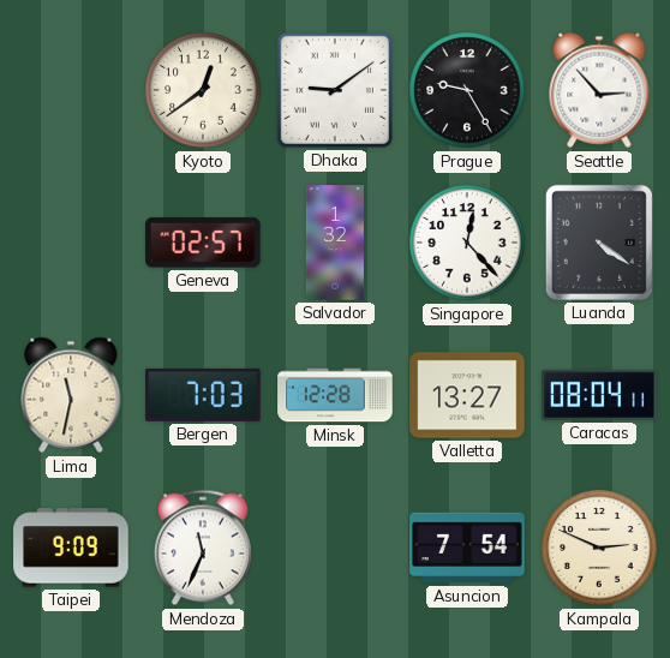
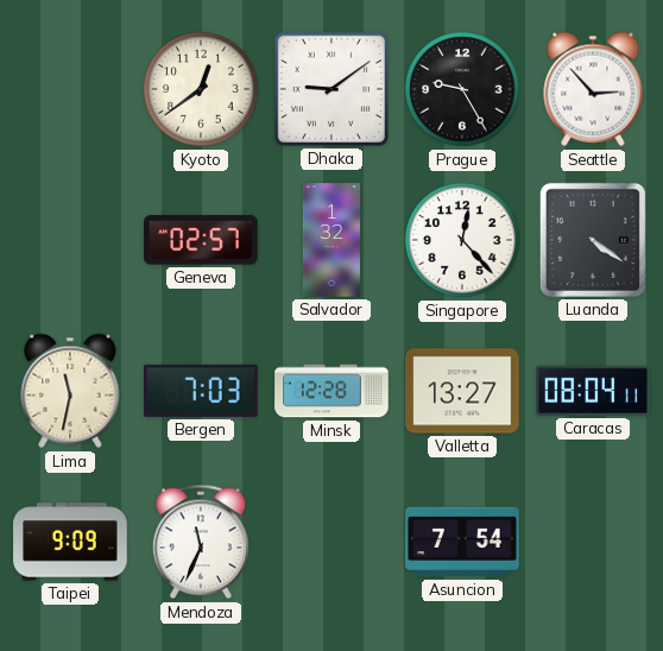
Kampala: 2:49 -> none
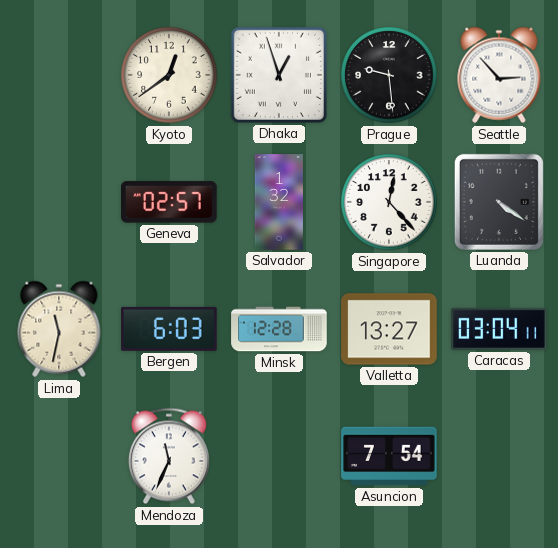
Dhaka: 9:09 -> 12:57
Prague: 9:25 -> 9:29
Bergen: 7:03 -> 6:03
Caracas: 08:04 -> 03:04
Taipei: 9:09 -> none
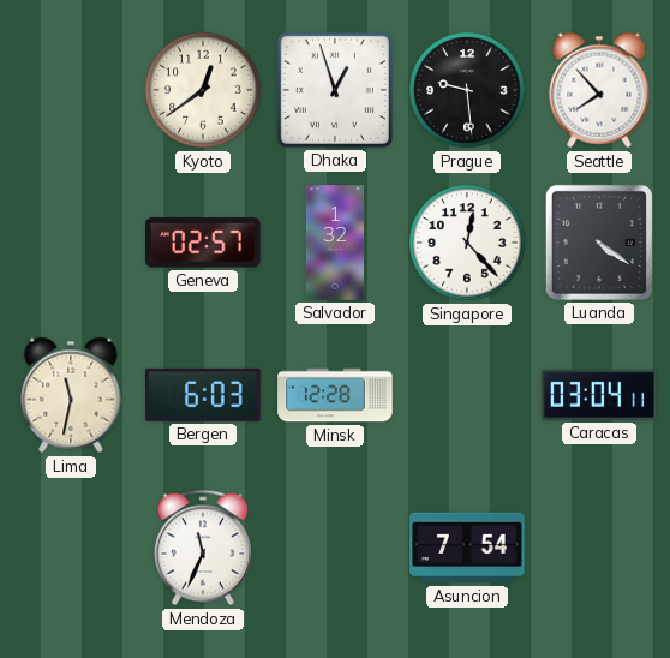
Seattle: 2:53 -> 7:53
Valletta: 13:27 -> none
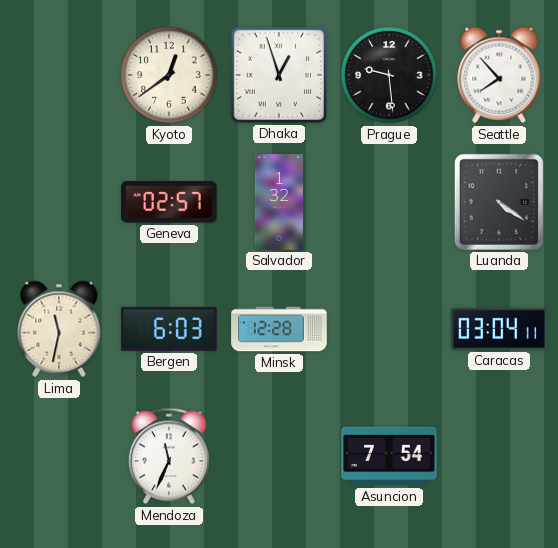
Singapore: 12:23 -> none
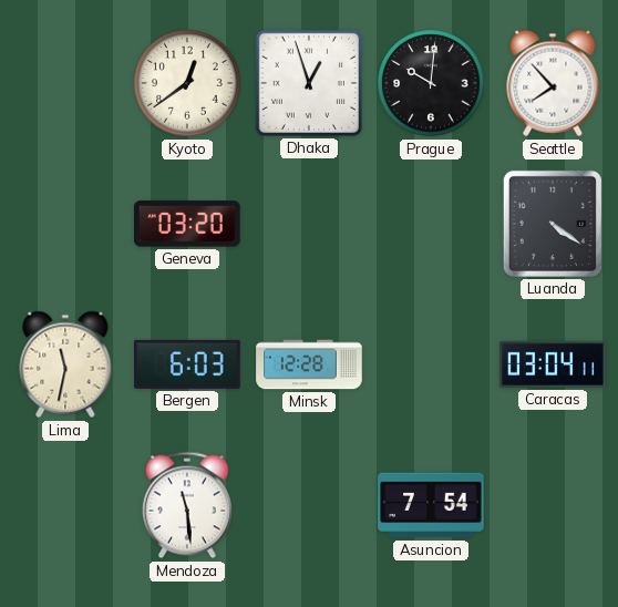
Prague: 9:29 -> 10:01
Geneva: 02:57 -> 03:20
Salvador: 1:32 -> none
Mendoza: 11:34 -> 11:29
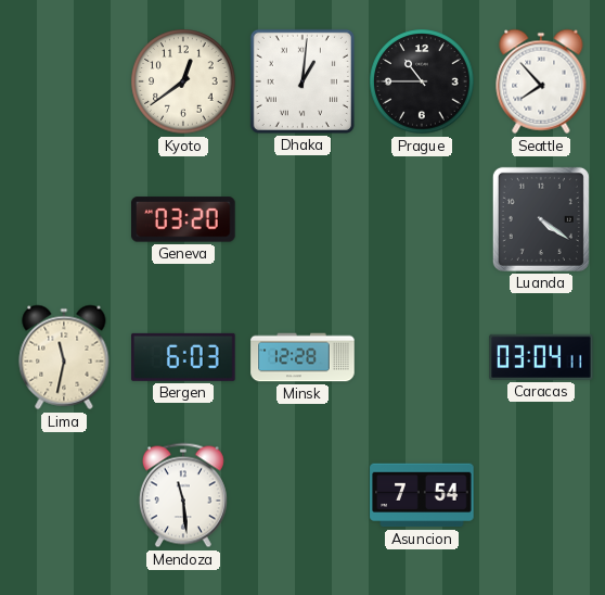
Dhaka: 12:57 -> 1:01
Prague: 10:01 -> 10:45
